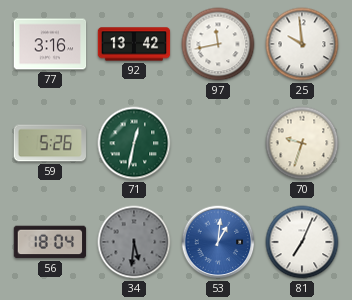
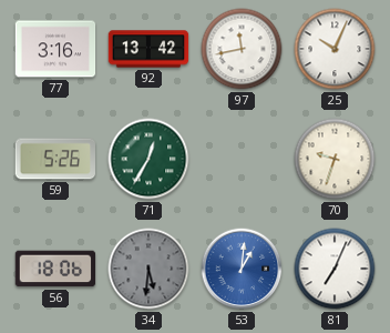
25: 9:59 -> 10:04
71: 12:32 -> 12:35
56: 18:04 -> 18:06
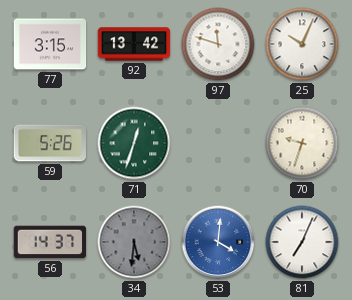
77: 3:16 -> 3:15
97: 11:43 -> 11:48
71: 12:35 -> 12:33
56: 18:06 -> 14:37
53: 1:01 -> 4:01
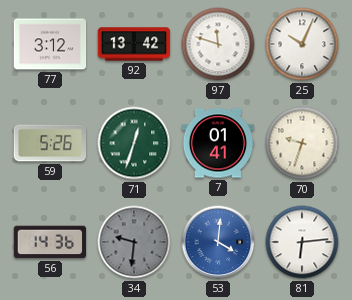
77: 3:15 -> 3:12
7: none -> 01:41
56: 14:37 -> 14:36
34: 5:31 -> 9:31
81: 7:04 -> 6:14
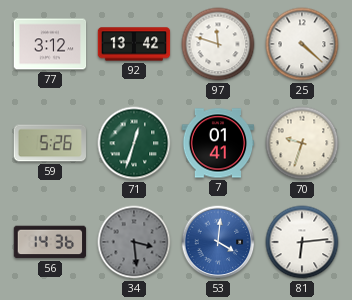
25: 10:04 -> 4:22
34: 9:31 -> 3:29
